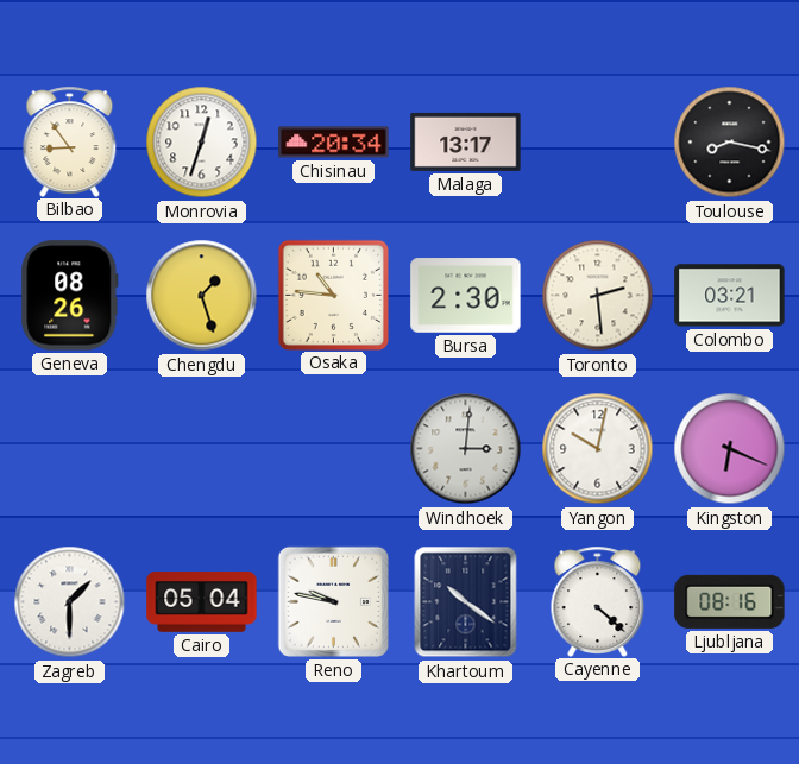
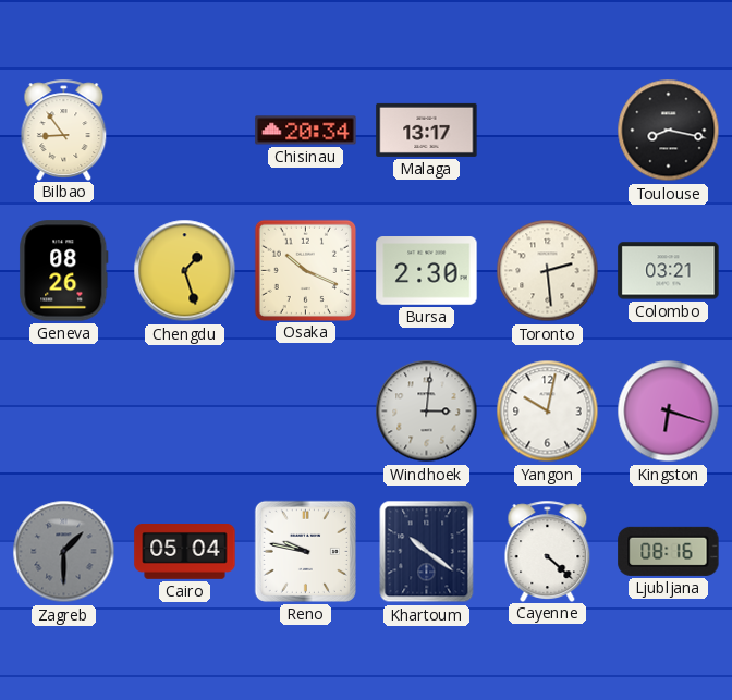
Monrovia: 12:33 -> none
Osaka: 10:46 -> 10:19
Kingston: 6:19 -> 6:18
Zagreb dial: white -> grey
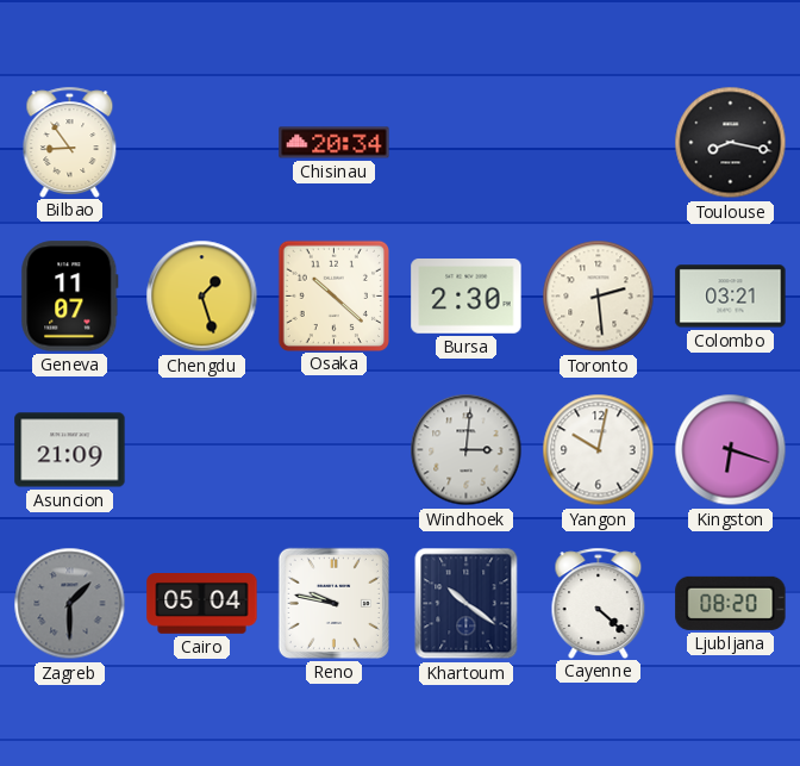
Malaga: 13:17 -> none
Geneva: 08:26 -> 11:07
Osaka: 10:19 -> 10:22
Asuncion: none -> 21:09
Ljubljana: 08:16 -> 08:20
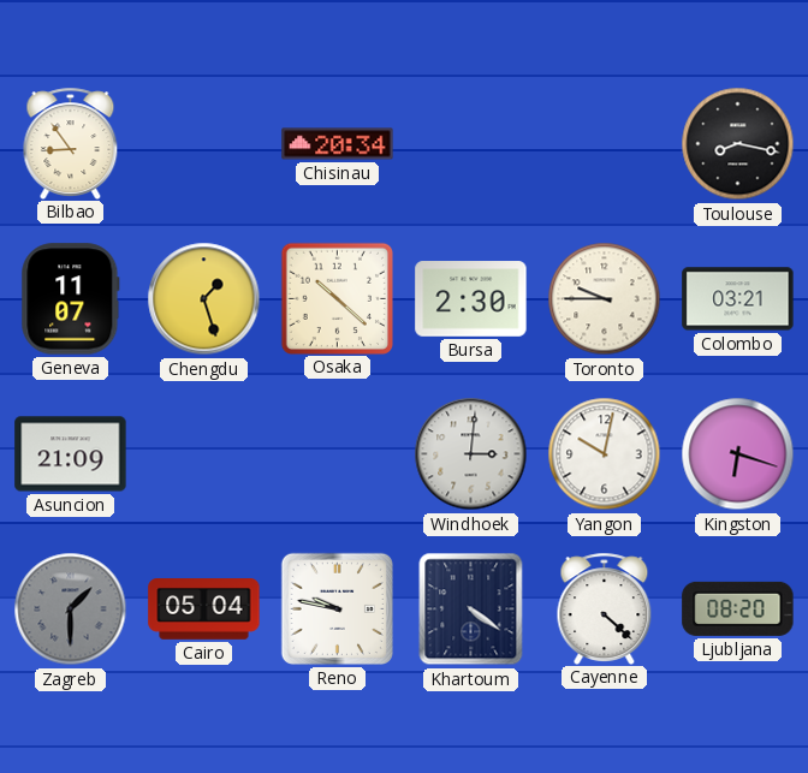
Toronto: 2:29 -> 9:45
Khartoum: 10:21 -> 4:21
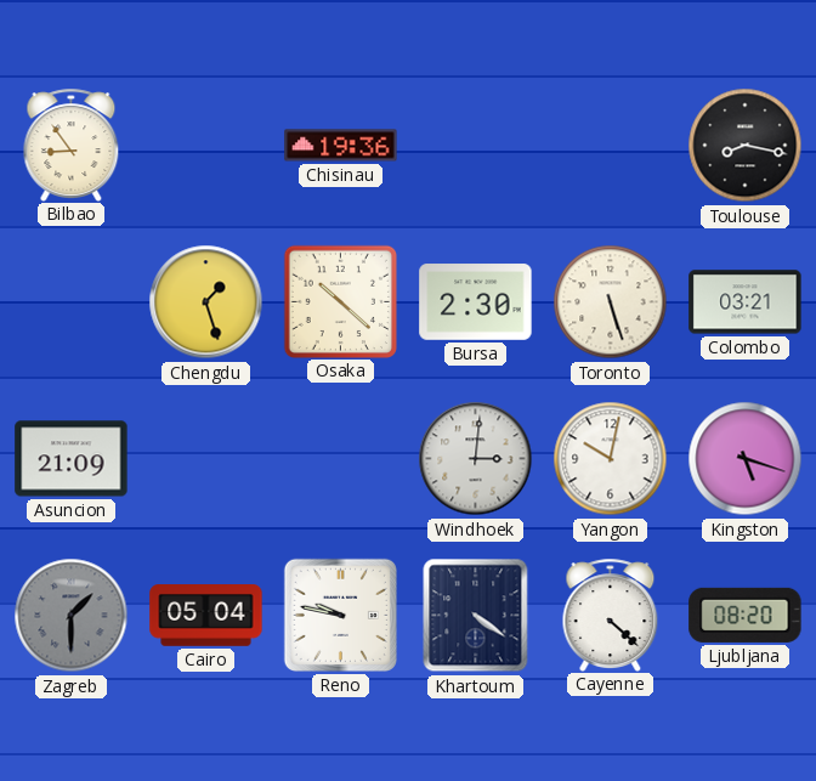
Chisinau: 20:34 -> 19:36
Geneva: 11:07 -> none
Toronto: 9:45 -> 5:27
Kingston: 6:18 -> 5:18
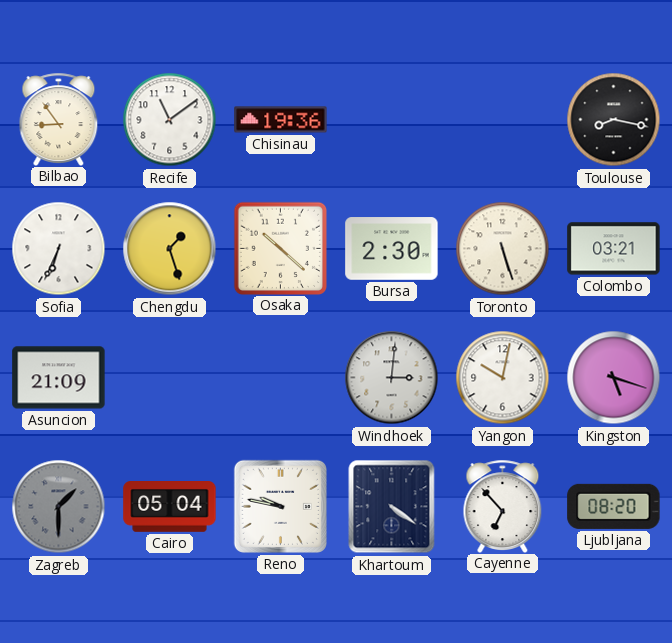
Recife: none -> 11:09
Sofia: none -> 6:34
Cayenne: 4:22 -> 6:53
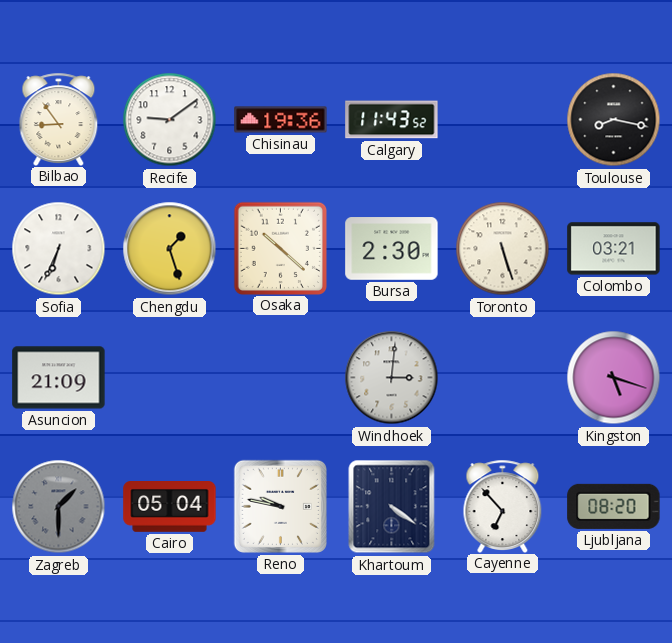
Recife: 11:09 -> 9:09
Calgary: none -> 11:43
Yangon: 10:02 -> none
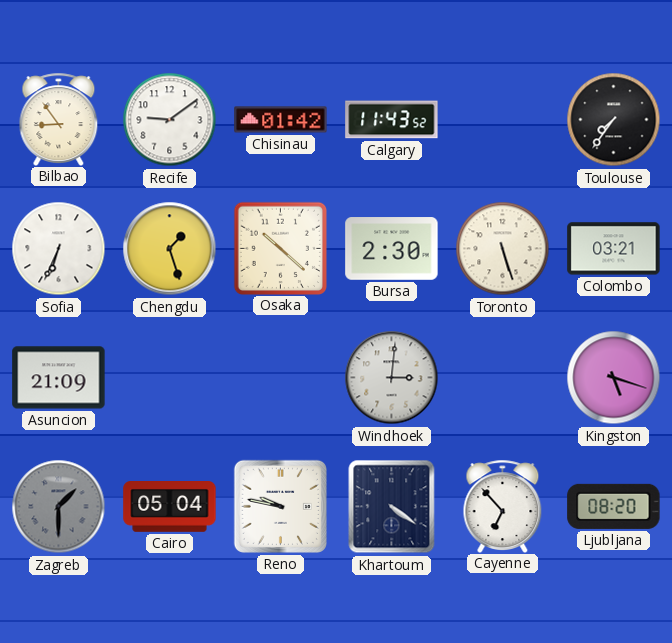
Chisinau: 19:36 -> 01:42
Toulouse: 8:17 -> 7:36
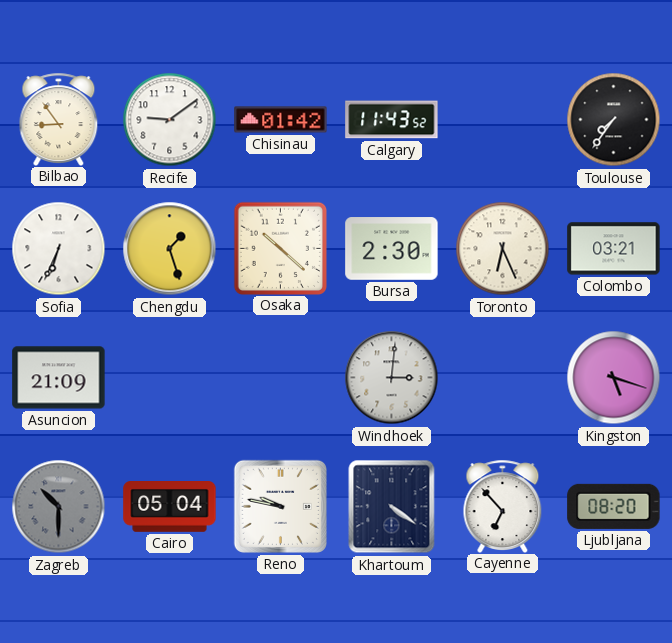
Toronto: 5:27 -> 6:26
Zagreb: 1:30 -> 10:30
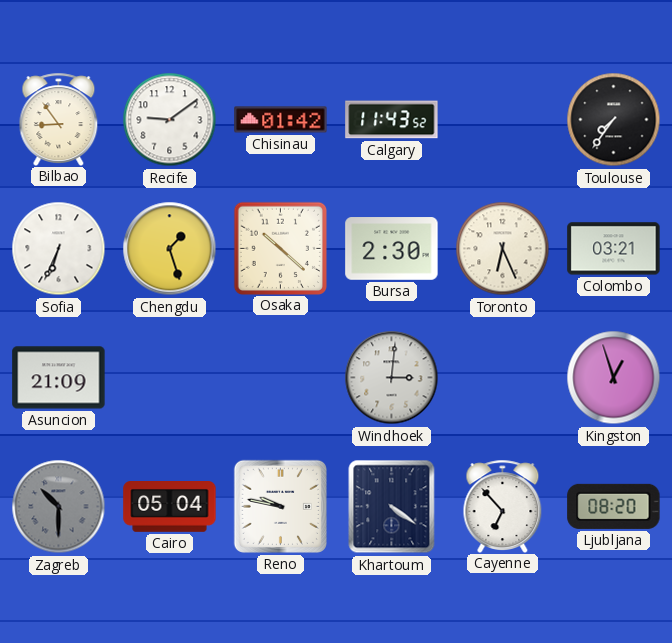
Kingston: 5:18 -> 12:57
